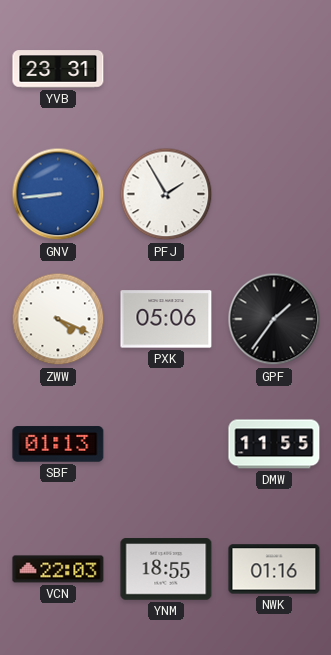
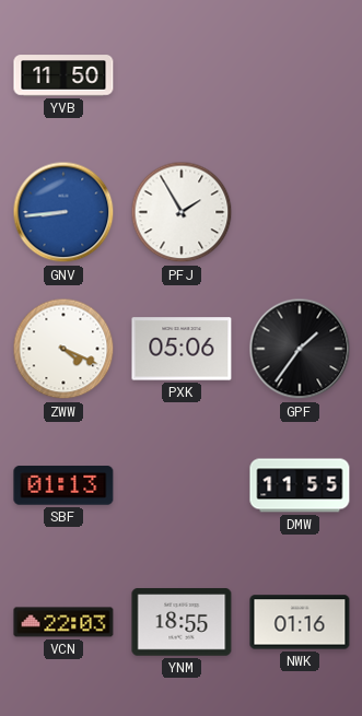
YVB: 23:31 -> 11:50
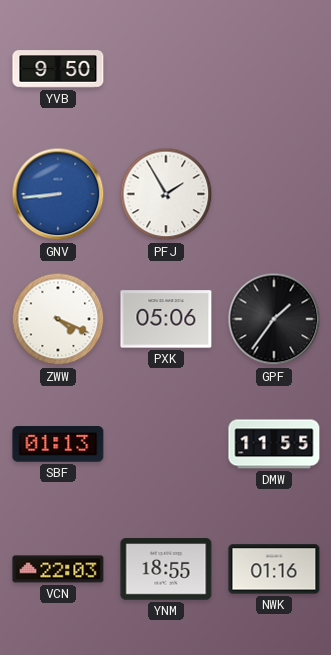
YVB: 11:50 -> 9:50
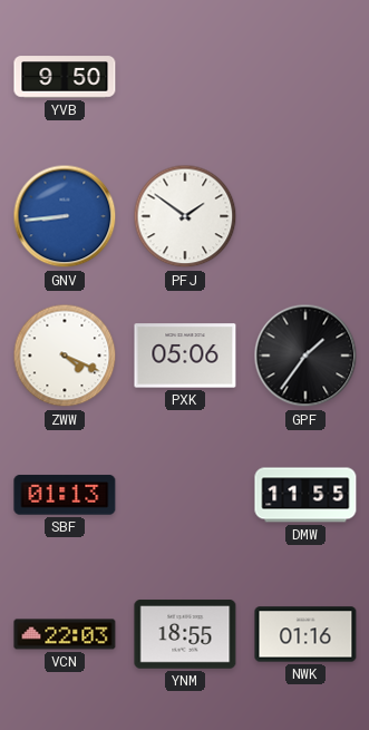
PFJ: 1:55 -> 1:51
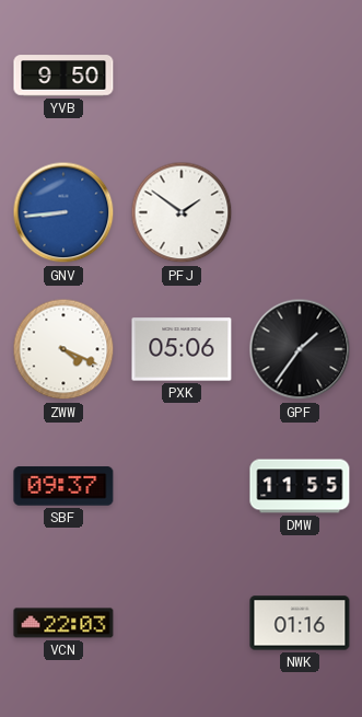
SBF: 01:13 -> 09:37
YNM: 18:55 -> none
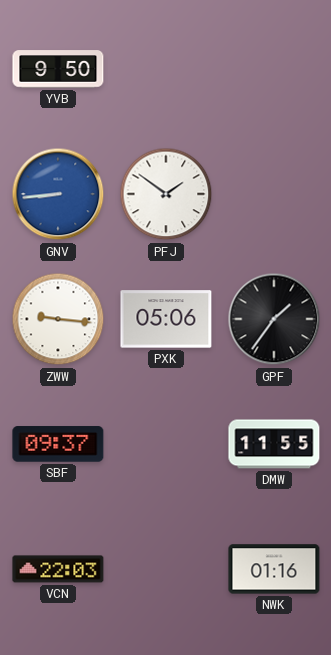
ZWW: 4:19 -> 9:16
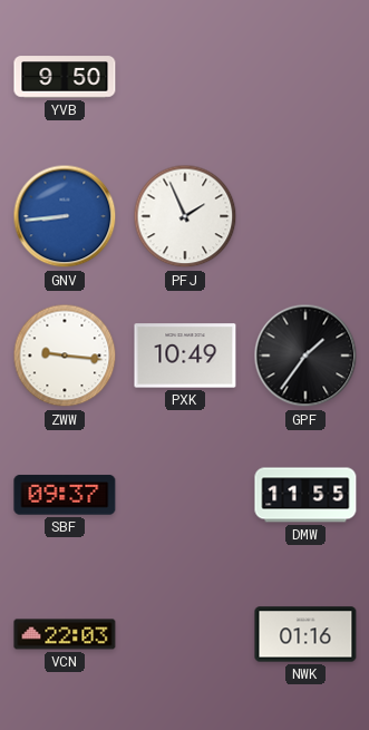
PFJ: 1:51 -> 1:56
PXK: 05:06 -> 10:49
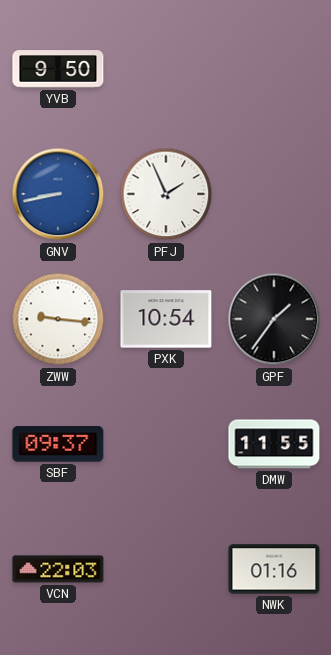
GNV: 8:44 -> 8:43
PXK: 10:49 -> 10:54
